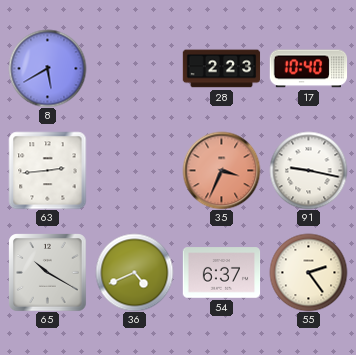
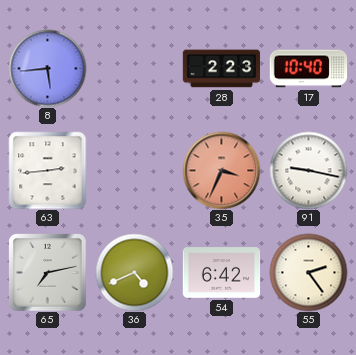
8: 5:40 -> 5:44
65: 10:20 -> 7:13
54: 6:37 -> 6:42
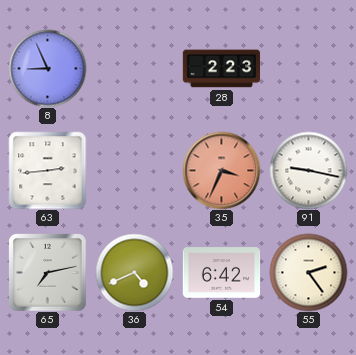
8: 5:44 -> 8:56
17: 10:40 -> none
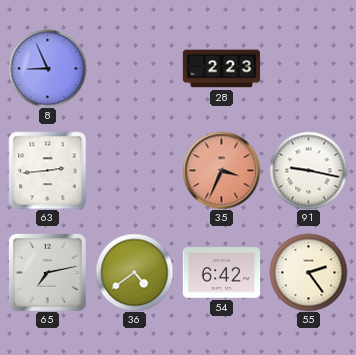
36: 4:41 -> 4:39
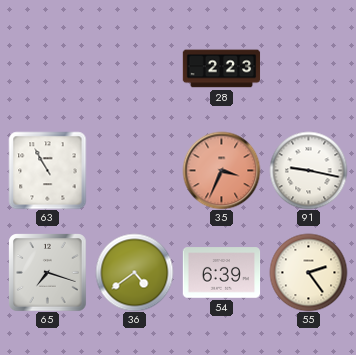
8: 8:56 -> none
63: 2:44 -> 10:55
65: 7:13 -> 7:18
54: 6:42 -> 6:39
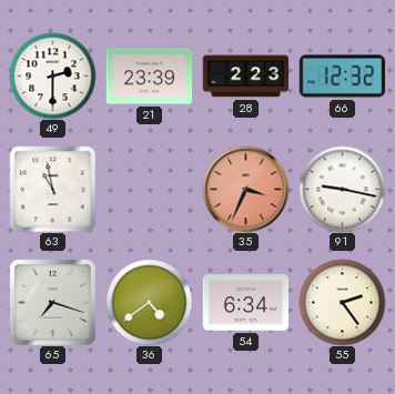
49: none -> 2:30
21: none -> 23:39
66: none -> 12:32
63: 10:55 -> 10:58
54: 6:39 -> 6:34
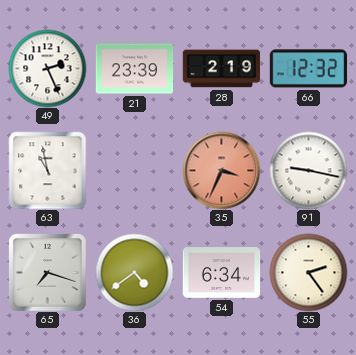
49: 2:30 -> 2:26
28: 2:23 -> 2:19
